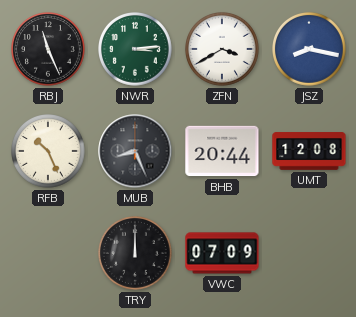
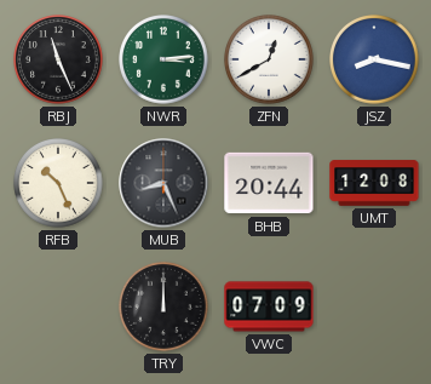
ZFN: 3:40 -> 12:40
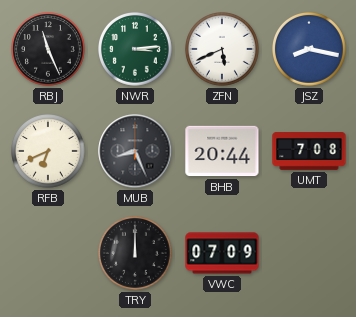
ZFN: 12:40 -> 5:41
RFB: 10:26 -> 6:41
UMT: 12:08 -> 7:08
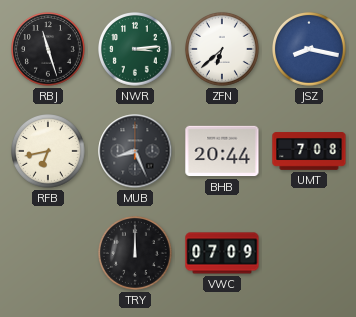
RBJ: 11:26 -> 11:27
ZFN: 5:41 -> 6:38
RFB: 6:41 -> 6:43
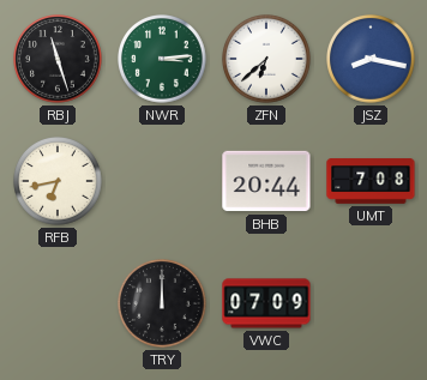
MUB: 8:26 -> none
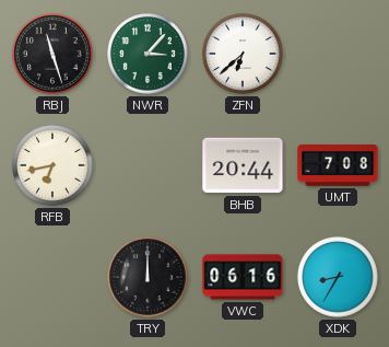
NWR: 3:14 -> 3:07
JSZ: 8:17 -> none
VWC: 07:09 -> 06:16
XDK: none -> 8:35
